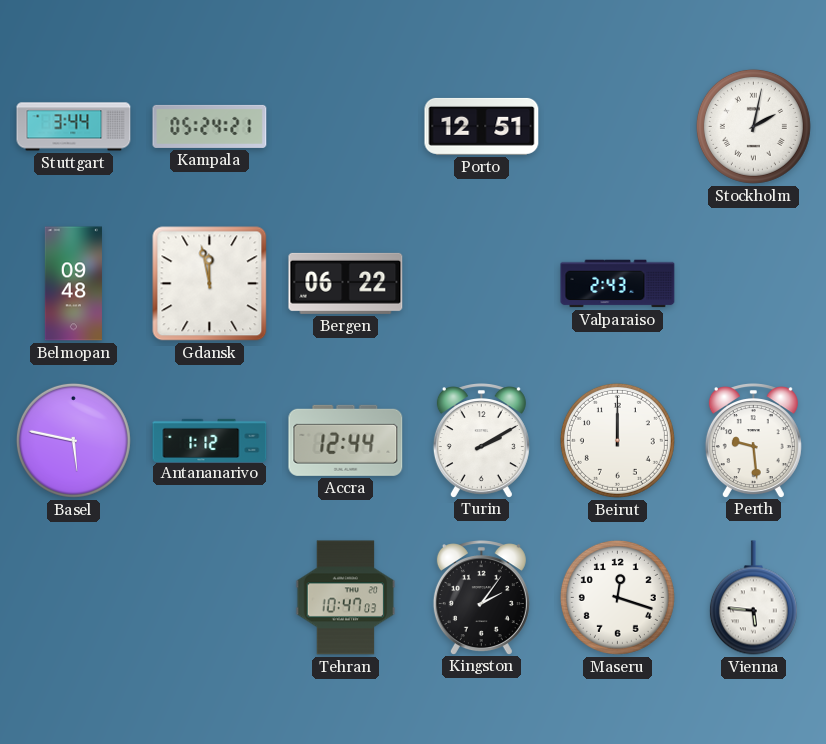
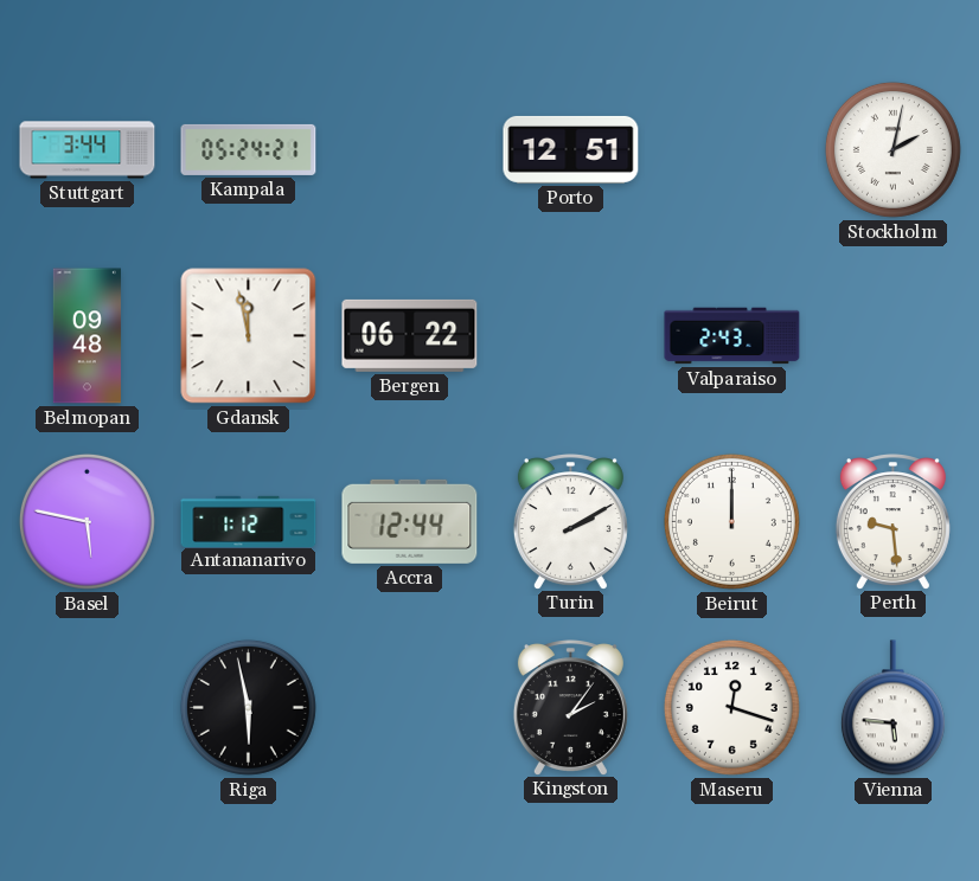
Riga: none -> 5:58
Tehran: 10:47 -> none
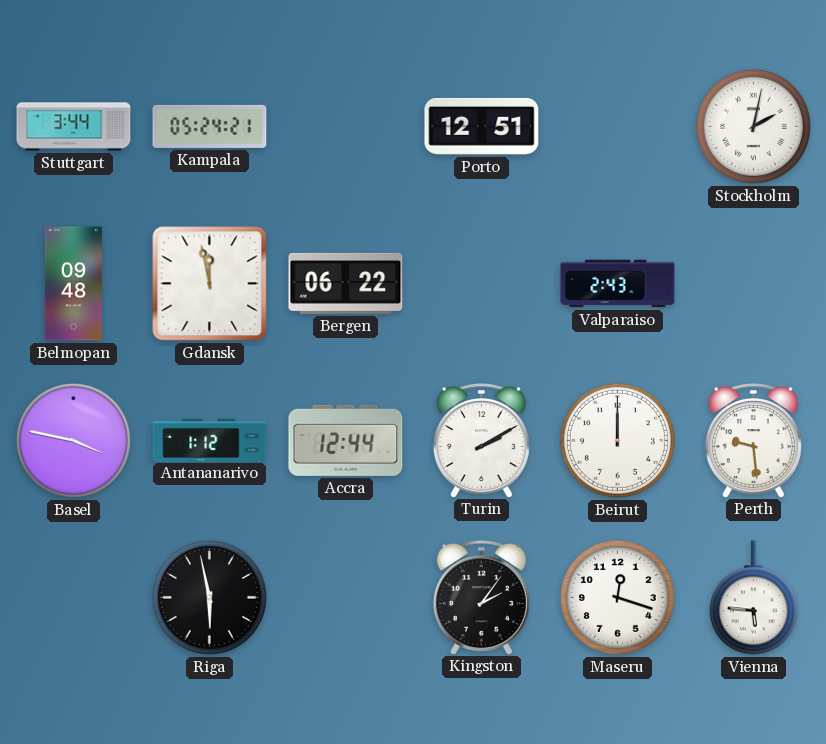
Basel: 5:47 -> 3:47
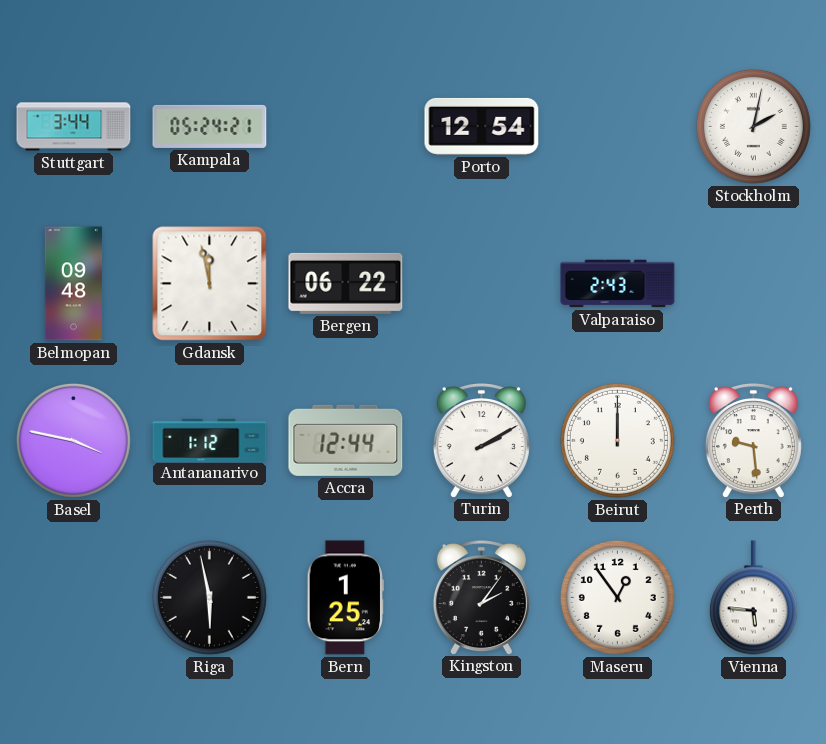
Porto: 12:51 -> 12:54
Bern: none -> 1:25
Maseru: 12:18 -> 12:54
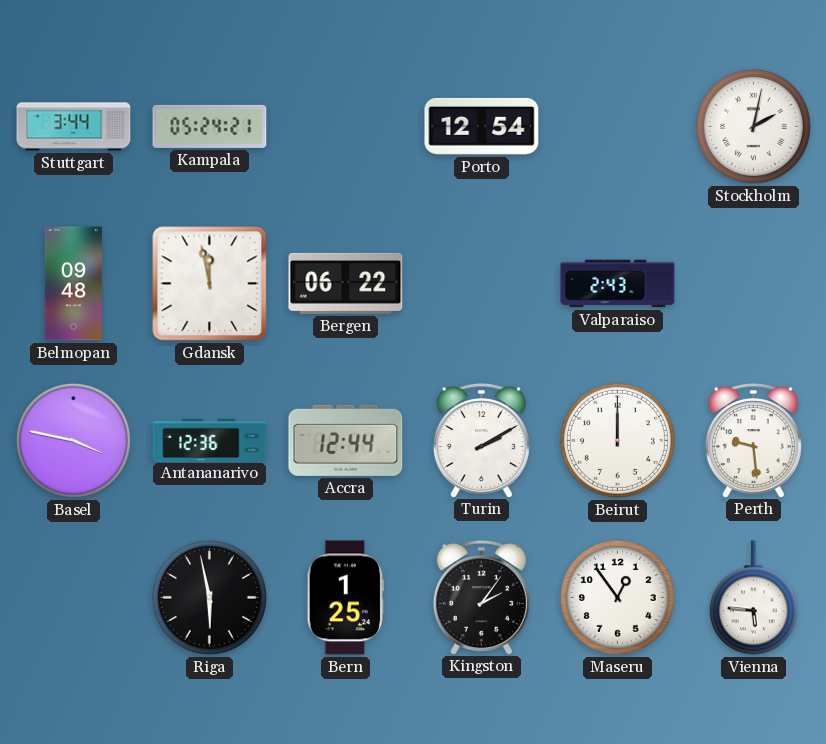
Antananarivo: 1:12 -> 12:36
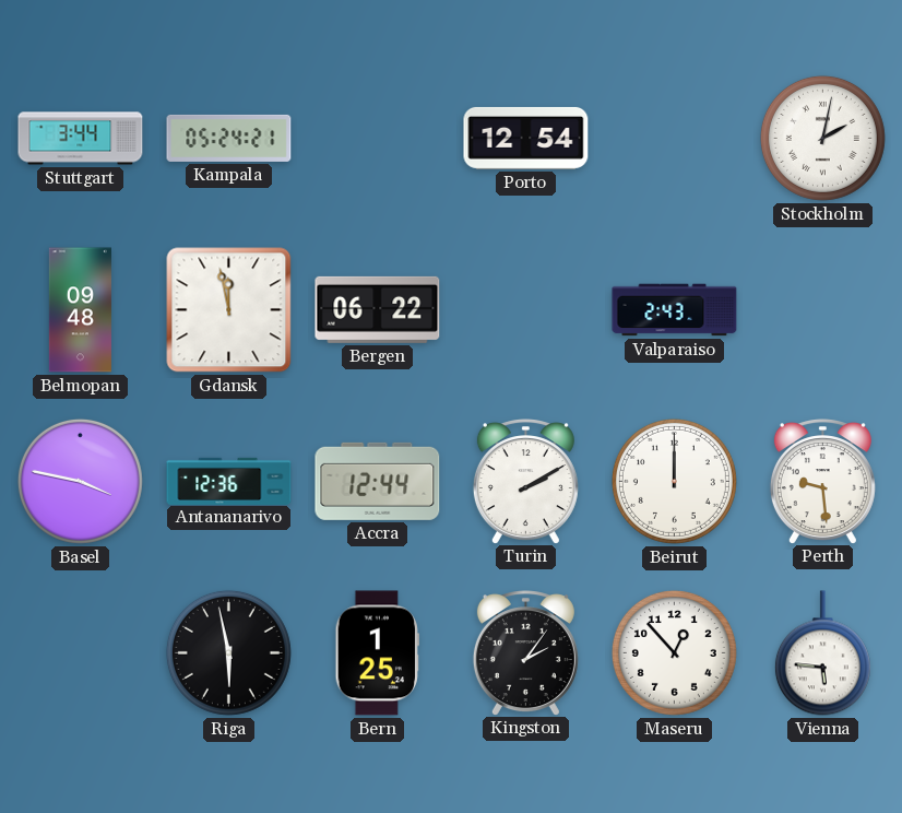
Maseru: 12:54 -> 12:53
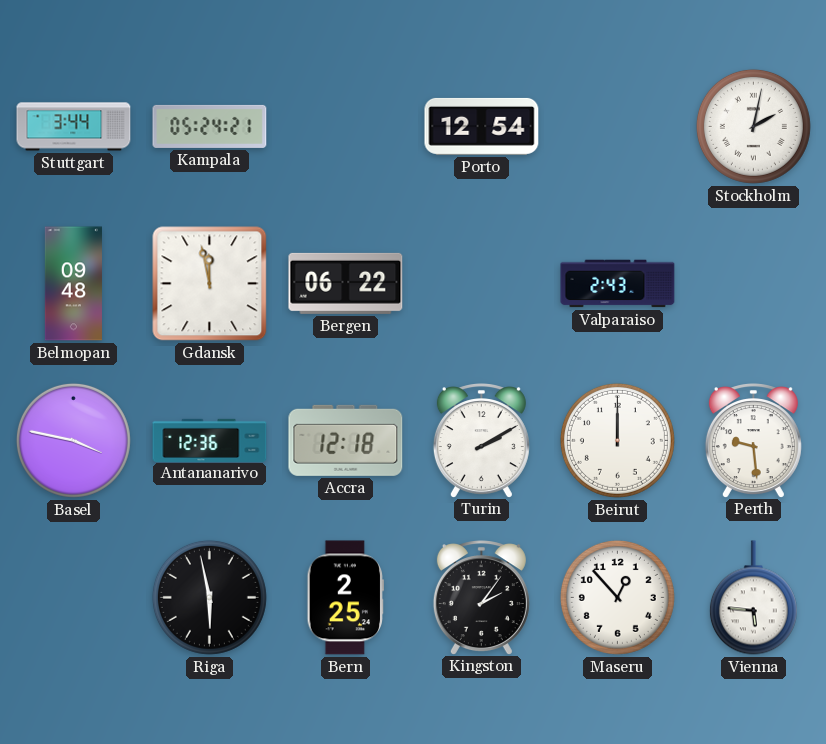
Accra: 12:44 -> 12:18
Bern: 1:25 -> 2:25
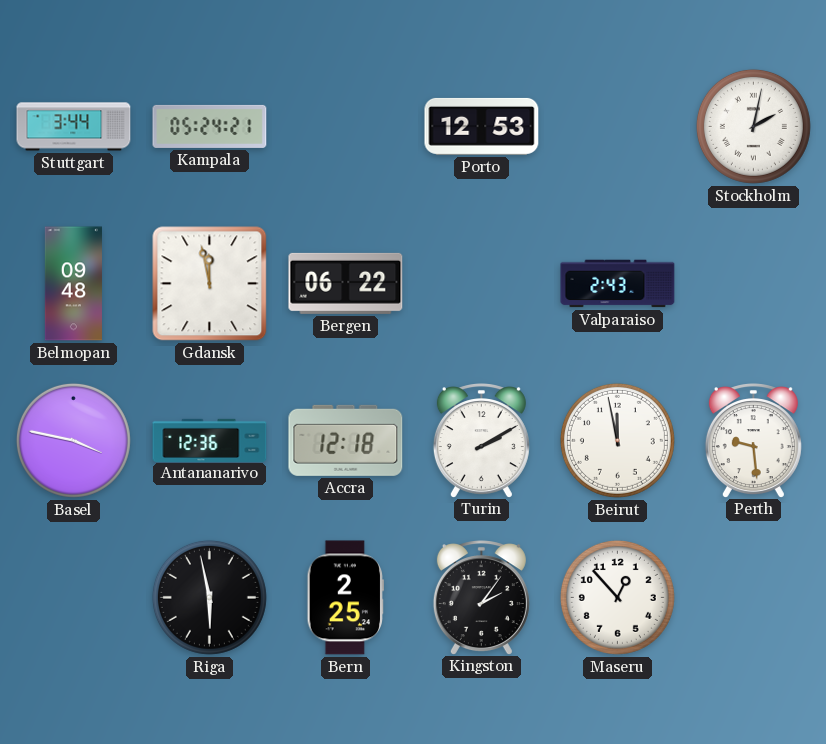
Porto: 12:54 -> 12:53
Beirut: 12:00 -> 11:58
Vienna: 5:46 -> none
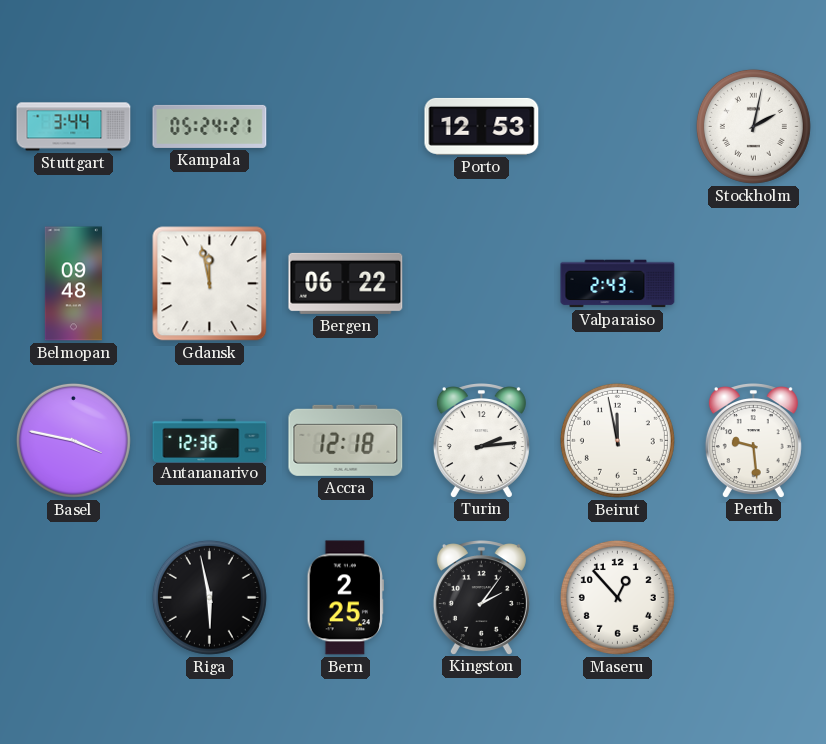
Turin: 2:10 -> 2:14
